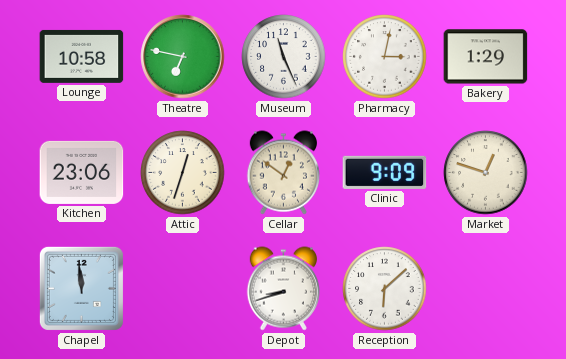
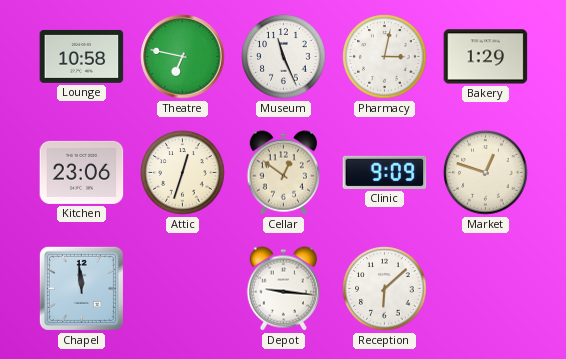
Depot: 8:42 -> 9:16
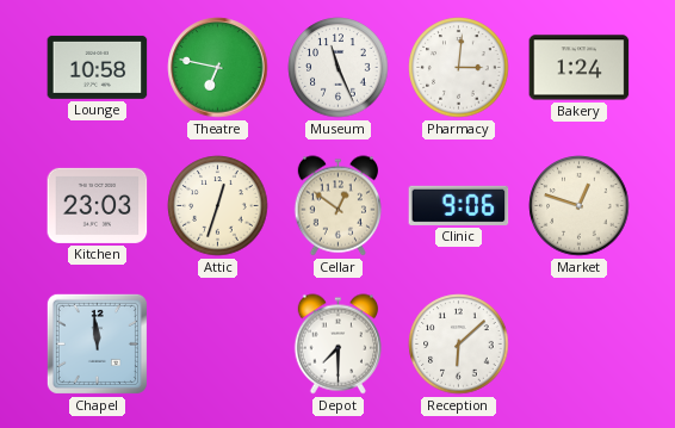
Pharmacy: 3:02 -> 3:01
Bakery: 1:29 -> 1:24
Kitchen: 23:06 -> 23:03
Clinic: 9:09 -> 9:06
Depot: 9:16 -> 7:30
